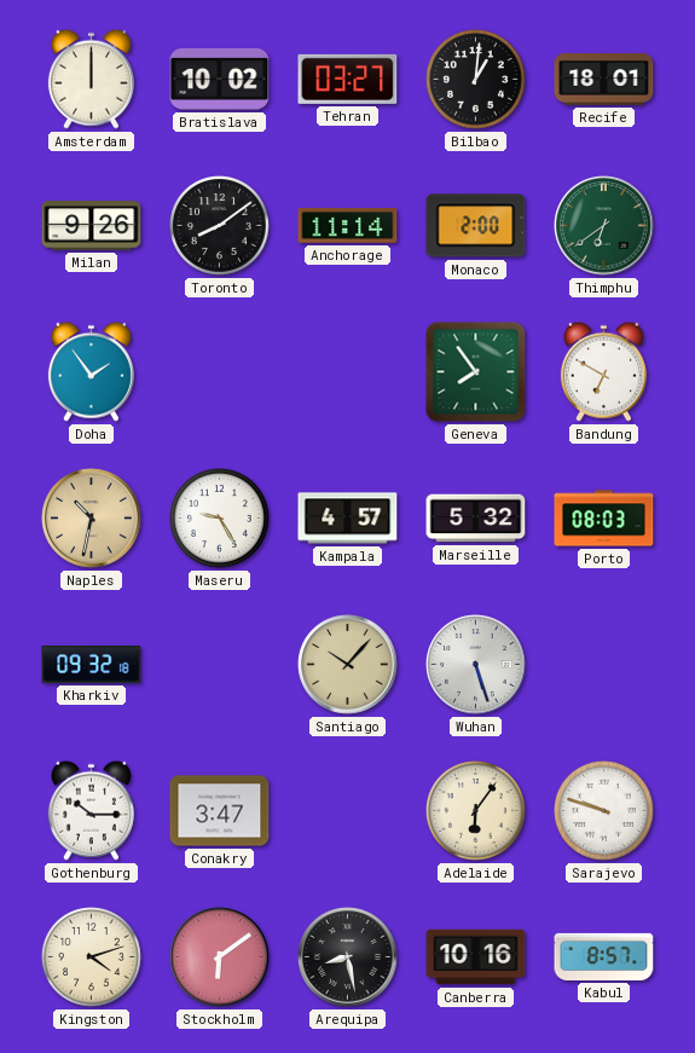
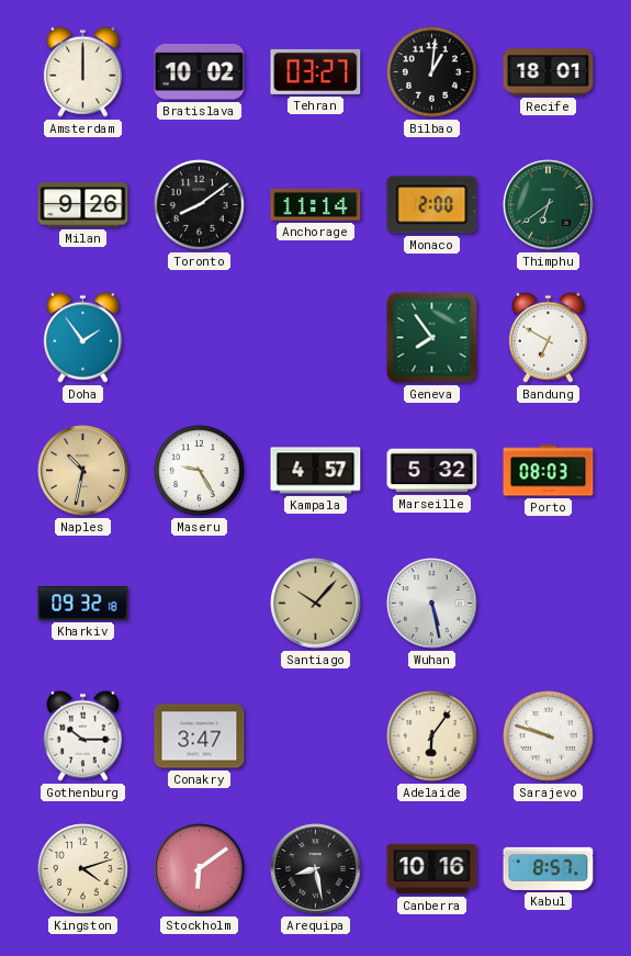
Wuhan: 5:27 -> 5:28
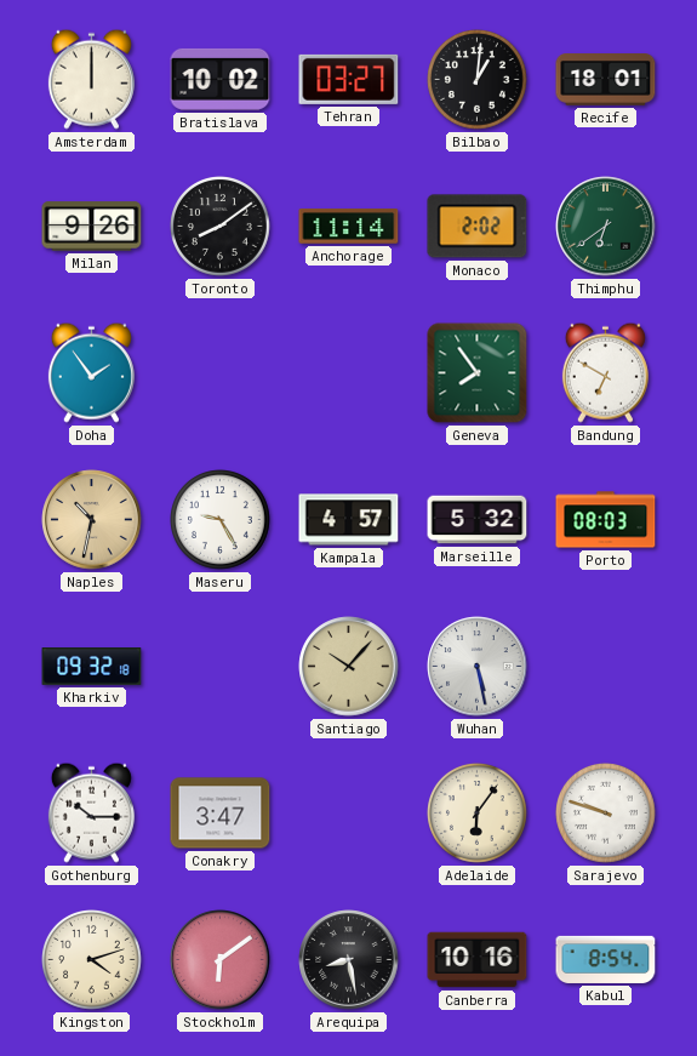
Monaco: 2:00 -> 2:02
Kabul: 8:57 -> 8:54
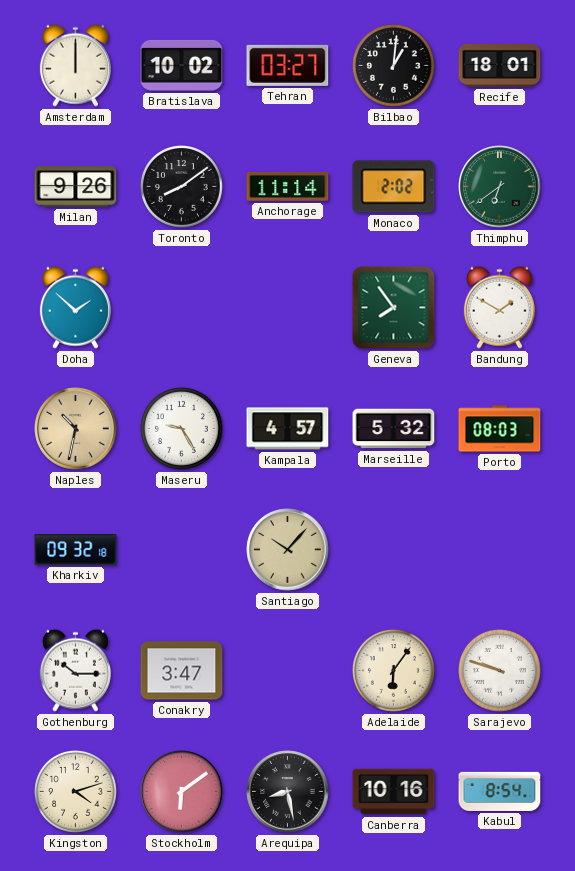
Doha: 1:54 -> 1:52
Bandung: 6:50 -> 1:50
Wuhan: 5:28 -> none
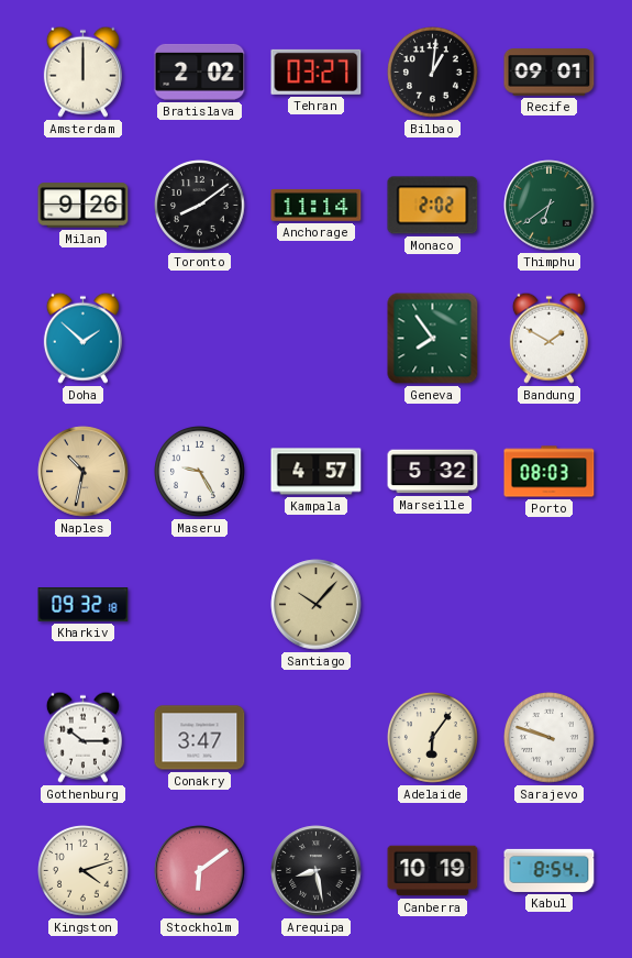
Bratislava: 10:02 -> 2:02
Recife: 18:01 -> 09:01
Canberra: 10:16 -> 10:19
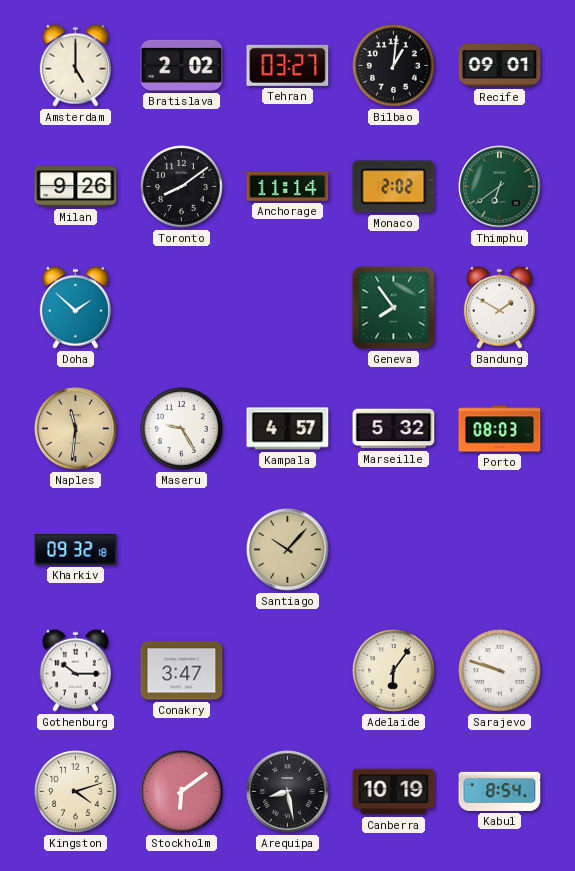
Amsterdam: 12:00 -> 5:00
Naples: 10:32 -> 11:31
